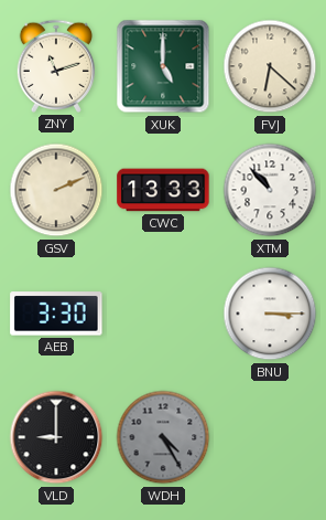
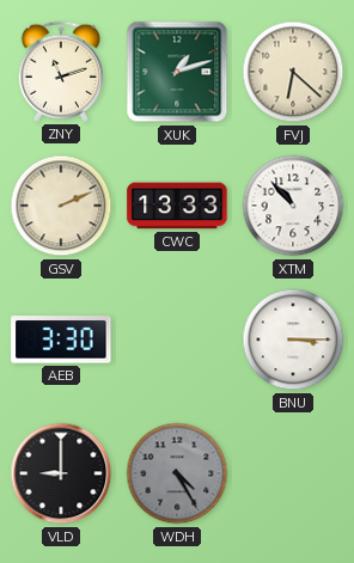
XUK: 5:00 -> 1:12
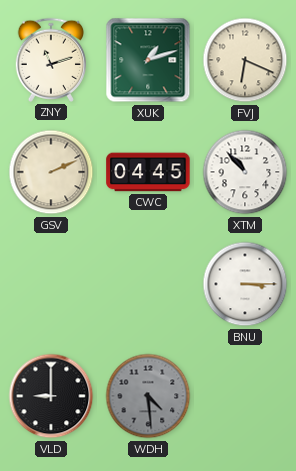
FVJ: 6:22 -> 6:19
CWC: 13:33 -> 04:45
AEB: 3:30 -> none
WDH: 4:25 -> 4:29
